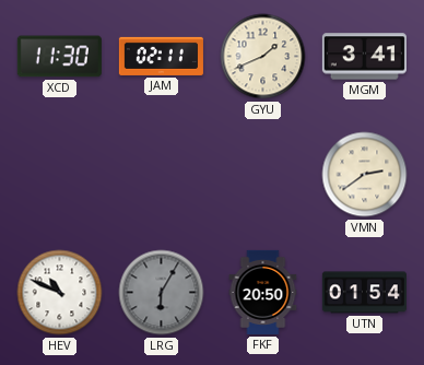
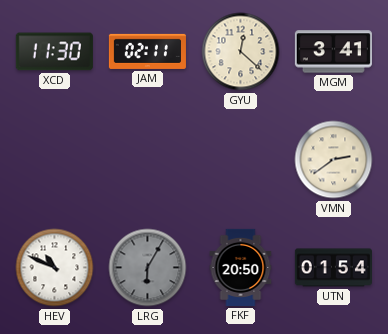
GYU: 1:41 -> 12:22
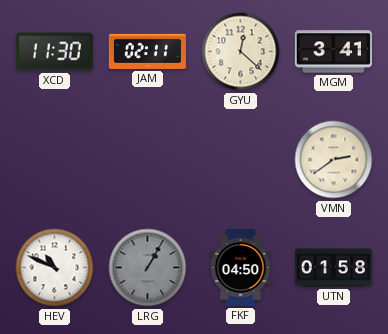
LRG: 6:05 -> 1:05
FKF: 20:50 -> 04:50
UTN: 01:54 -> 01:58
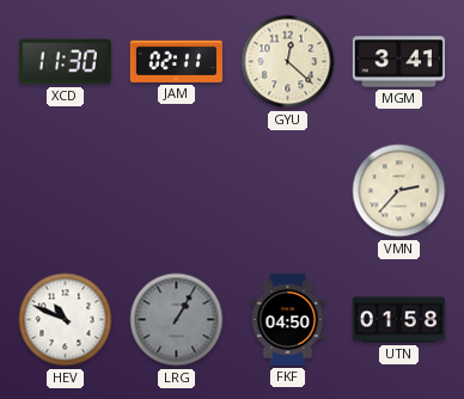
VMN: 2:39 -> 2:37
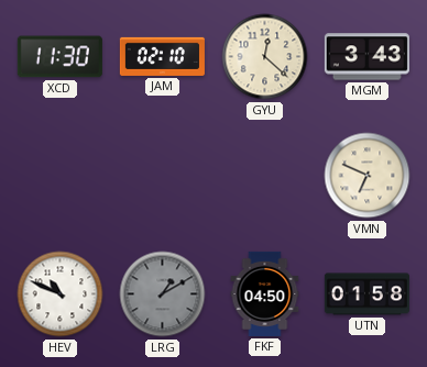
JAM: 02:11 -> 02:10
MGM: 3:41 -> 3:43
VMN: 2:37 -> 6:49
LRG: 1:05 -> 1:10
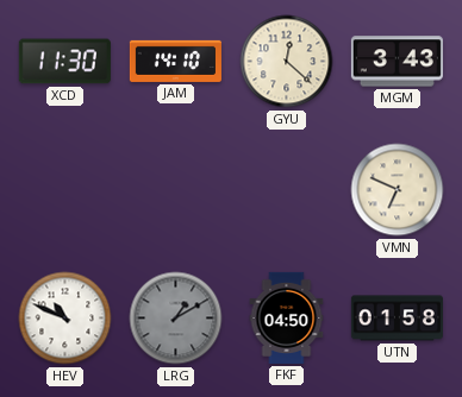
JAM: 02:10 -> 14:10
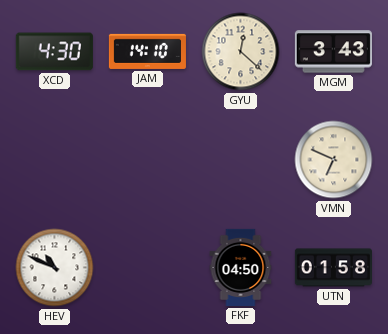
XCD: 11:30 -> 4:30
LRG: 1:10 -> none
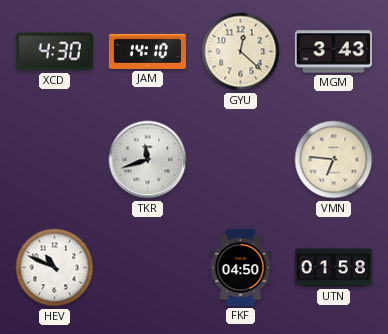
TKR: none -> 11:42
VMN: 6:49 -> 6:46
